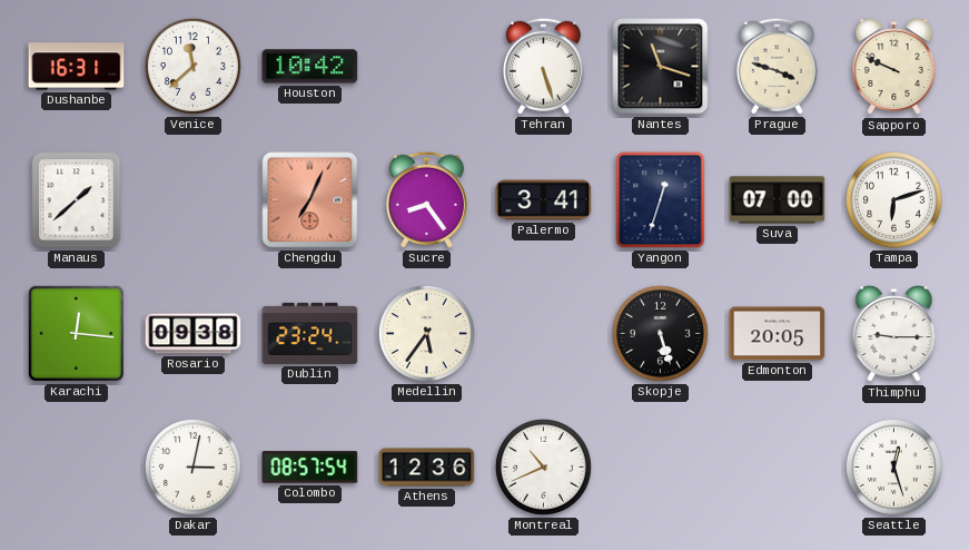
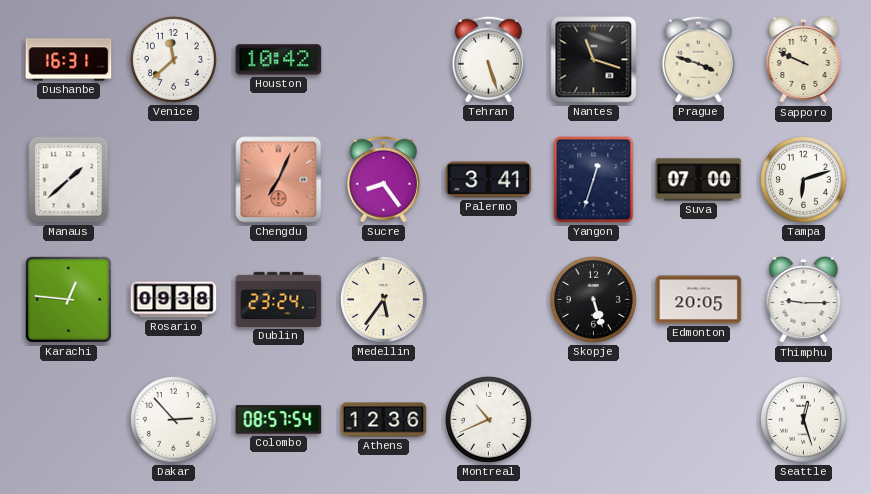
Karachi: 12:16 -> 12:46
Dakar: 3:02 -> 2:53
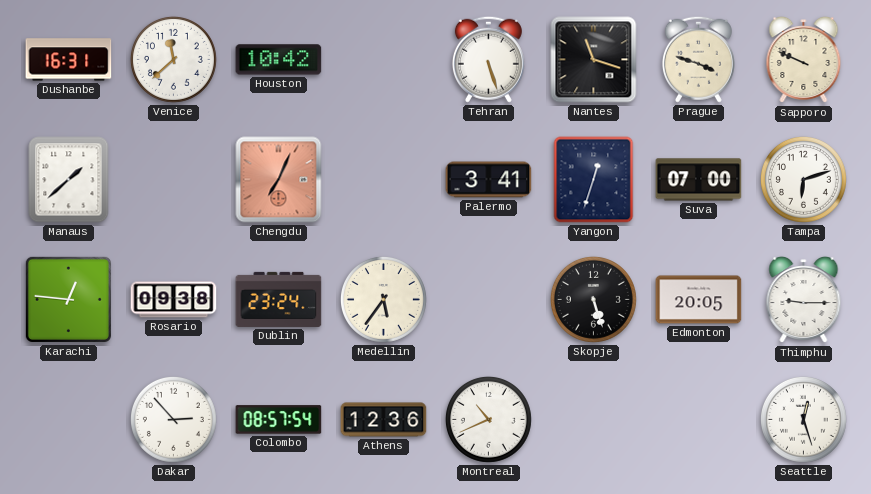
Sucre: 8:24 -> none
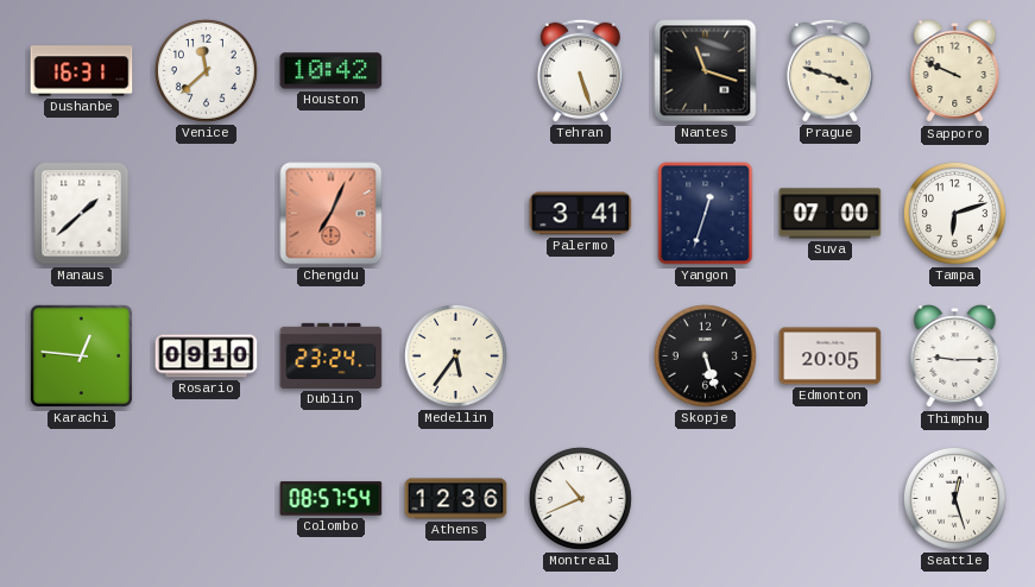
Rosario: 09:38 -> 09:10
Dakar: 2:53 -> none
